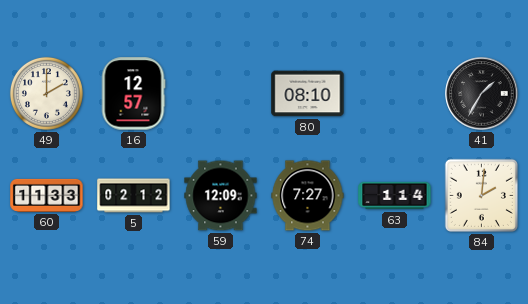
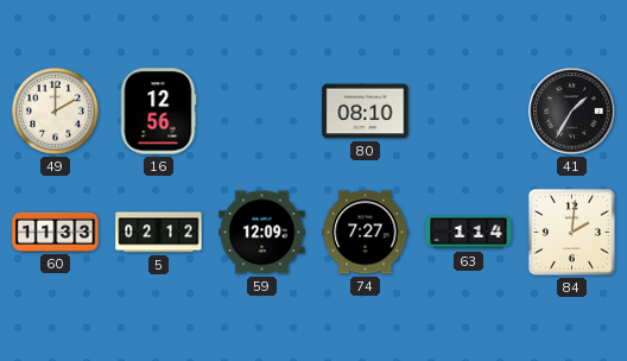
16: 12:57 -> 12:56
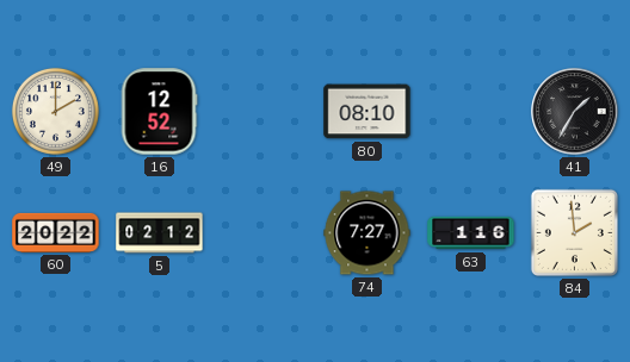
16: 12:56 -> 12:52
60: 11:33 -> 20:22
59: 12:09 -> none
63: 1:14 -> 1:16
84: 2:01 -> 1:59
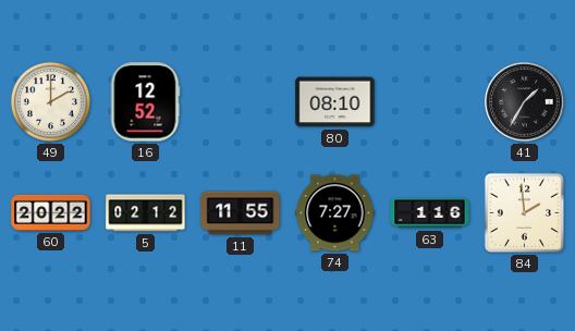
11: none -> 11:55
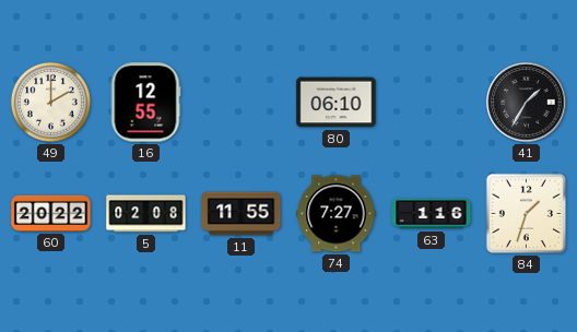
16: 12:52 -> 12:55
80: 08:10 -> 06:10
5: 02:12 -> 02:08
84: 1:59 -> 1:33
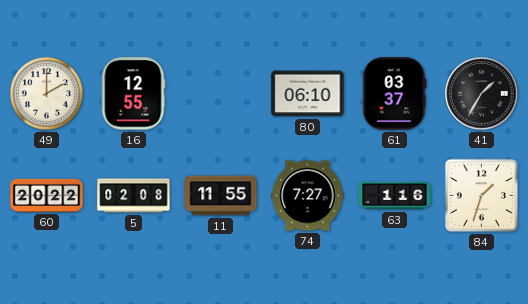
61: none -> 03:37
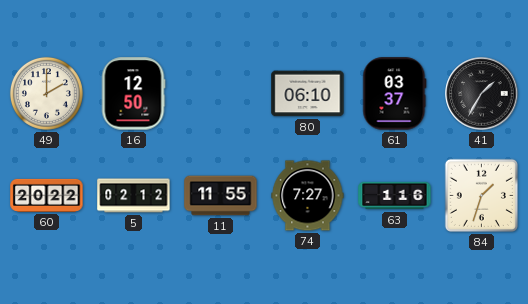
16: 12:55 -> 12:50
5: 02:08 -> 02:12
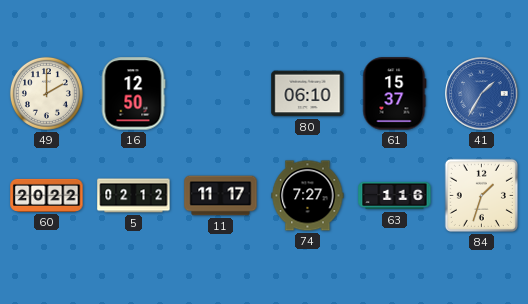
61: 03:37 -> 15:37
41 dial: black -> blue
11: 11:55 -> 11:17
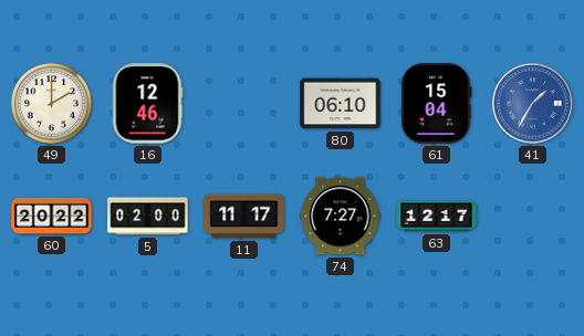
16: 12:50 -> 12:46
61: 15:37 -> 15:04
5: 02:12 -> 02:00
63: 1:16 -> 12:17
84: 1:33 -> none
